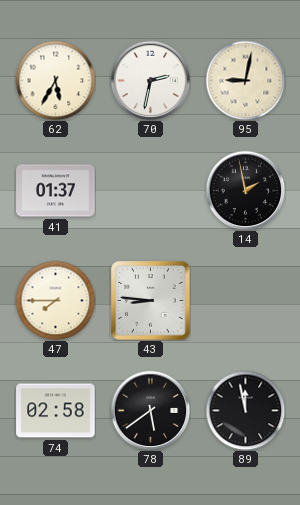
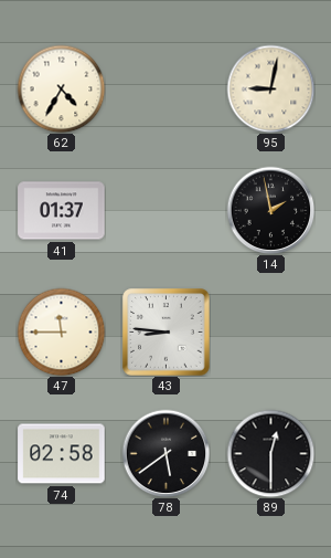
62: 5:35 -> 4:35
70: 2:32 -> none
47: 7:45 -> 11:45
89: 11:58 -> 12:30
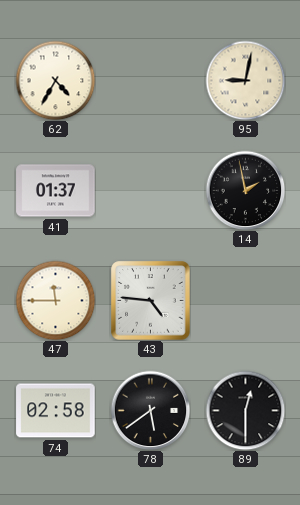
43: 8:46 -> 4:46
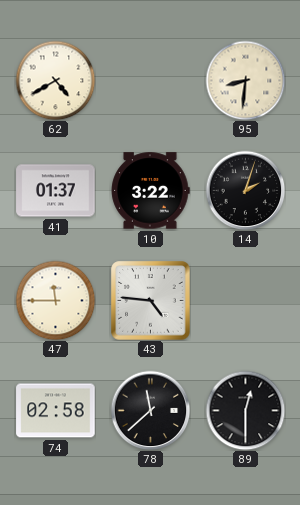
62: 4:35 -> 4:40
95: 9:02 -> 8:31
10: none -> 3:22
14: 1:58 -> 2:03
78: 5:39 -> 11:38
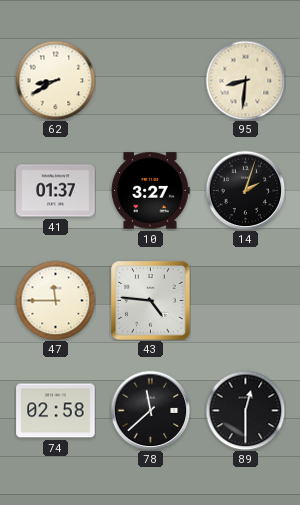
62: 4:40 -> 8:40
10: 3:22 -> 3:27
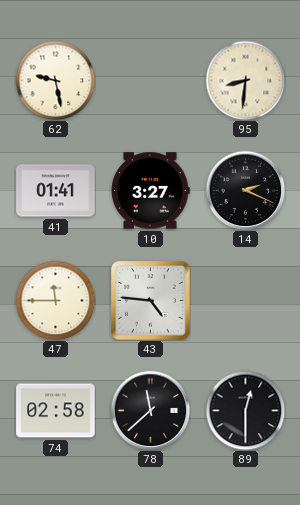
62: 8:40 -> 9:28
41: 01:37 -> 01:41
14: 2:03 -> 2:19
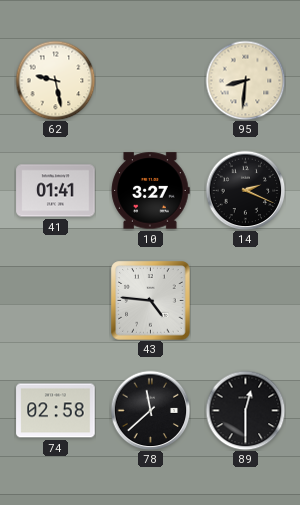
47: 11:45 -> none
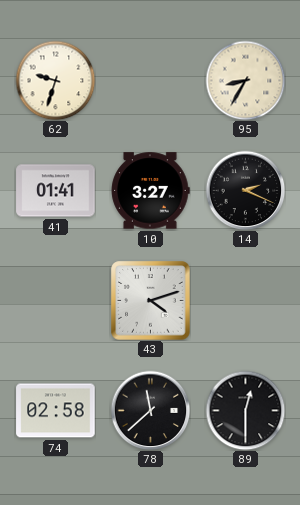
62: 9:28 -> 9:33
95: 8:31 -> 8:35
43: 4:46 -> 4:12
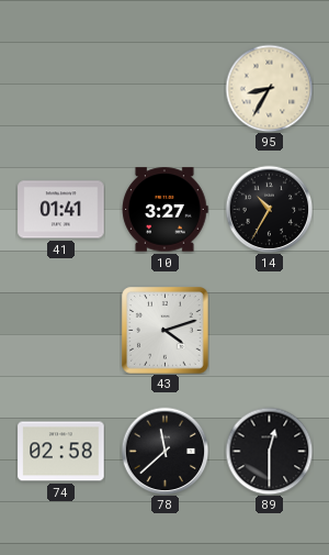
62: 9:33 -> none
14: 2:19 -> 10:35
